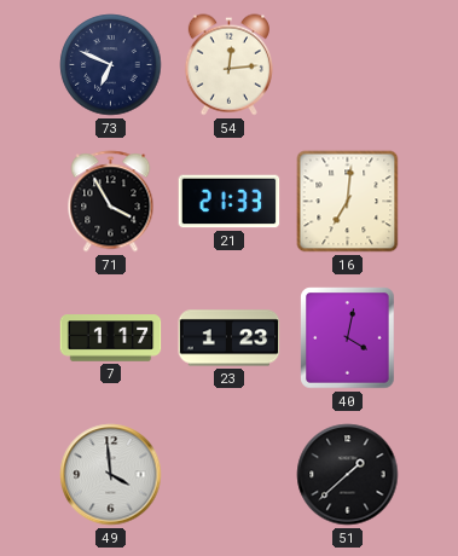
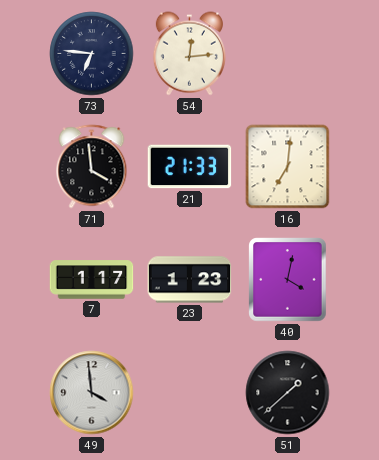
73: 6:49 -> 6:46
71: 3:55 -> 3:59
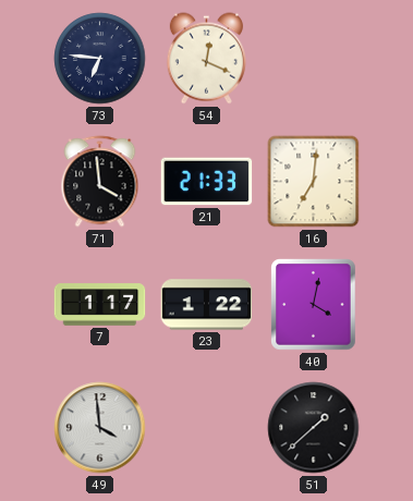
54: 12:14 -> 12:19
23: 1:23 -> 1:22
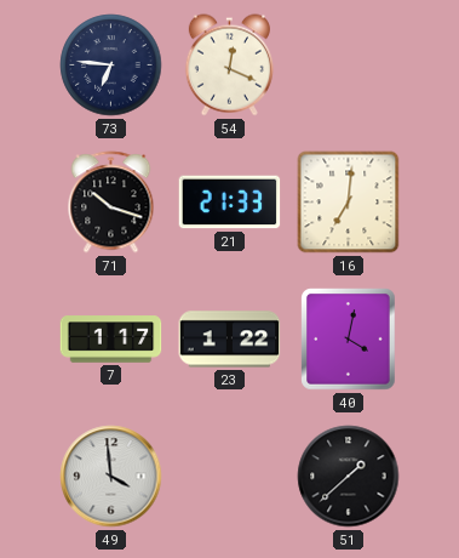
71: 3:59 -> 10:18
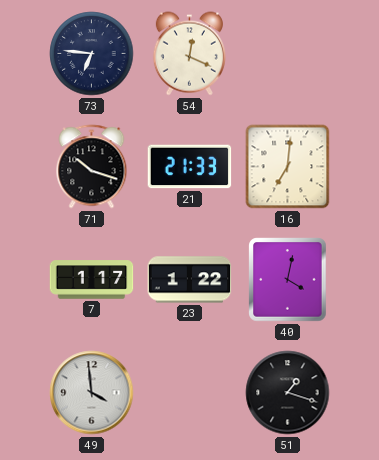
51: 1:38 -> 1:18
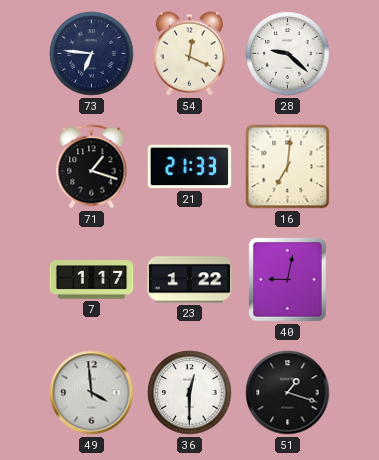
28: none -> 9:22
71: 10:18 -> 1:18
40: 4:02 -> 9:02
36: none -> 12:30
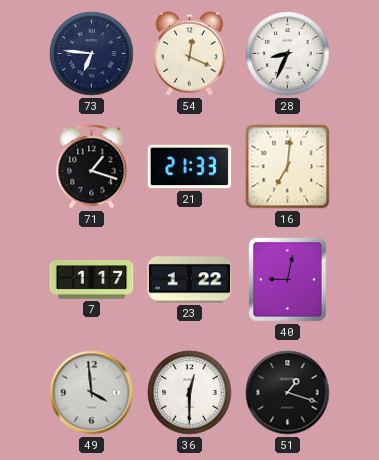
28: 9:22 -> 8:34
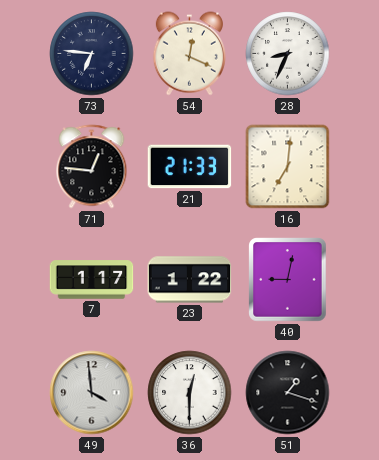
71: 1:18 -> 12:46
